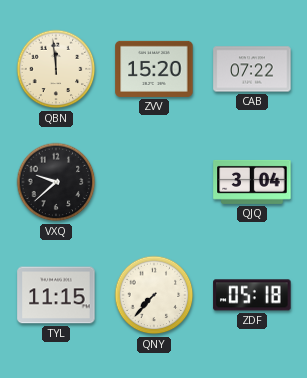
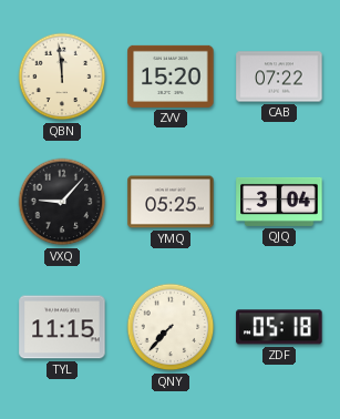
VXQ: 9:38 -> 9:07
YMQ: none -> 05:25
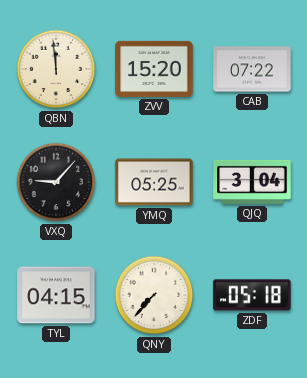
TYL: 11:15 -> 04:15
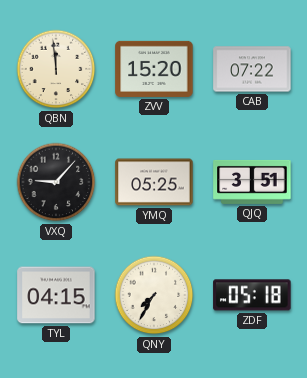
QJQ: 3:04 -> 3:51
QNY: 7:37 -> 7:35
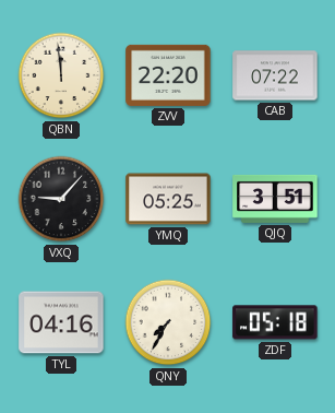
ZVV: 15:20 -> 22:20
TYL: 04:15 -> 04:16
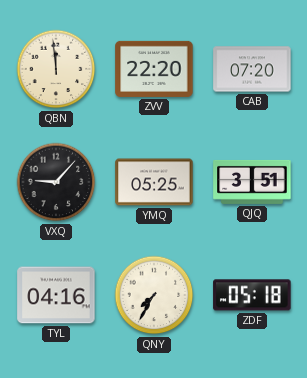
CAB: 07:22 -> 07:20
